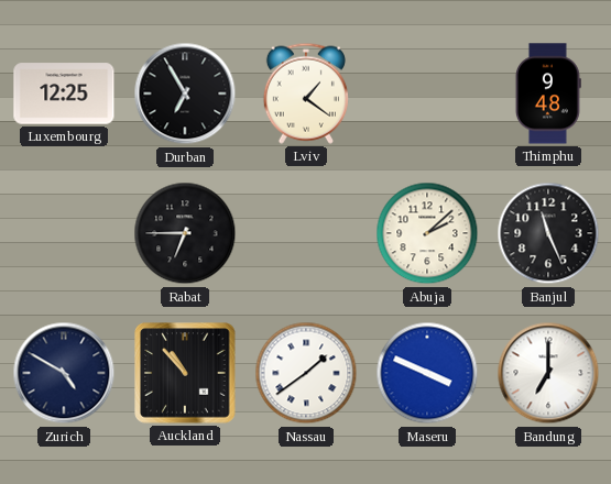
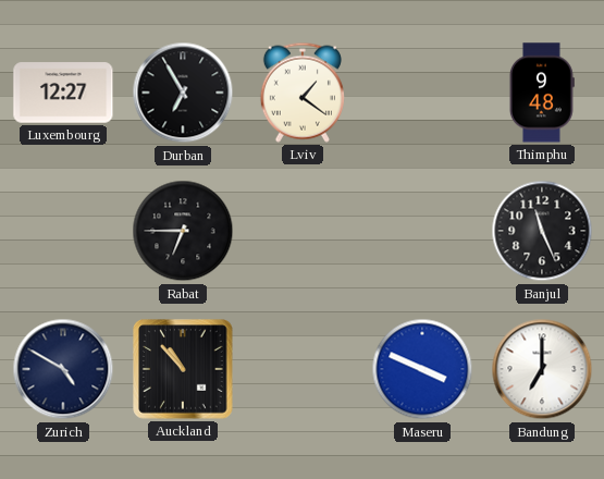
Luxembourg: 12:25 -> 12:27
Abuja: 2:08 -> none
Nassau: 1:39 -> none
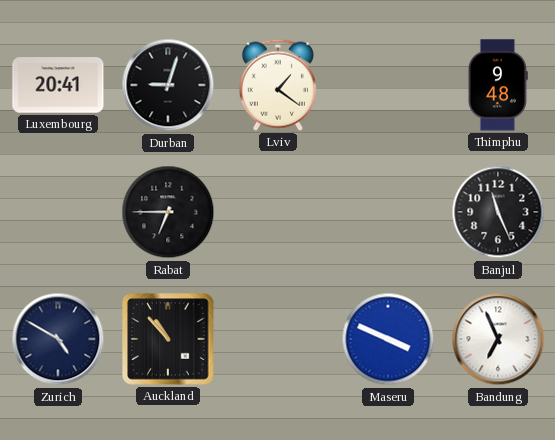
Luxembourg: 12:27 -> 20:41
Durban: 6:55 -> 9:03
Bandung: 7:00 -> 6:56
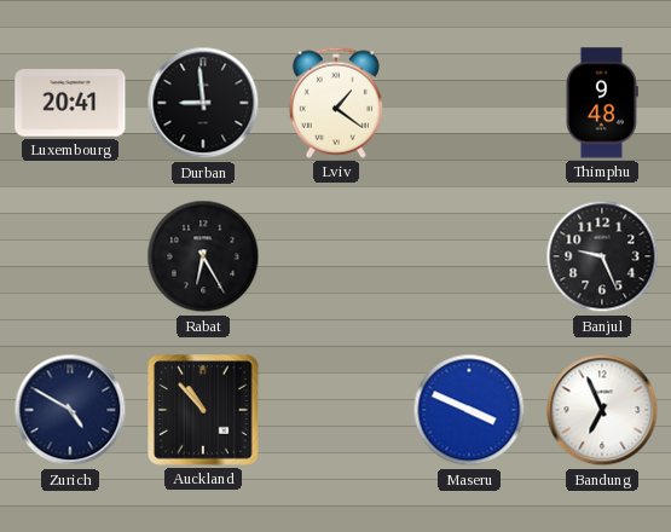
Durban: 9:03 -> 8:59
Rabat: 6:45 -> 6:25
Banjul: 11:26 -> 9:26
